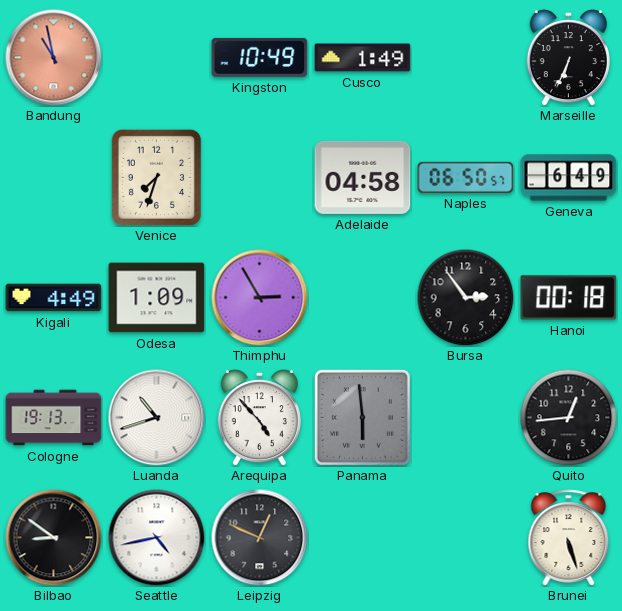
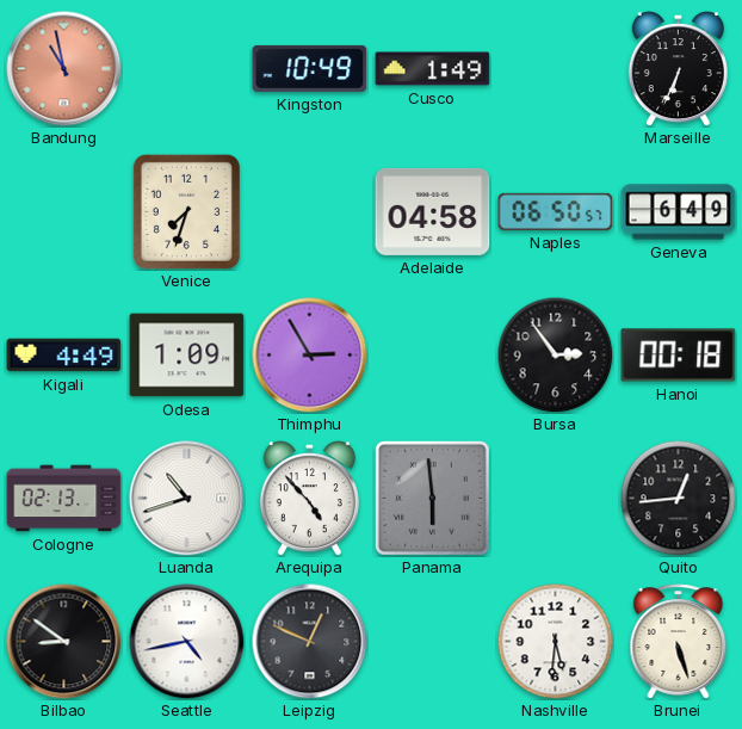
Cologne: 19:13 -> 02:13
Nashville: none -> 5:31
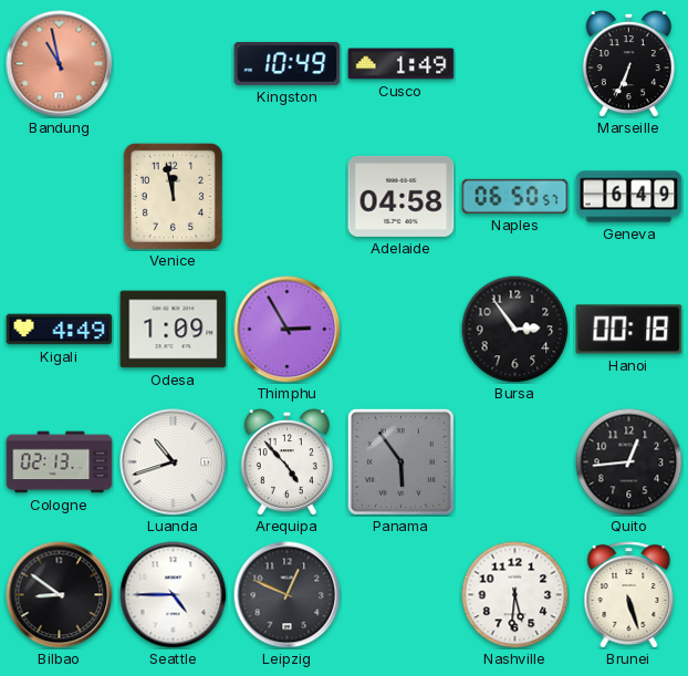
Venice: 7:33 -> 11:58
Panama: 5:59 -> 5:54
Seattle: 4:43 -> 4:45
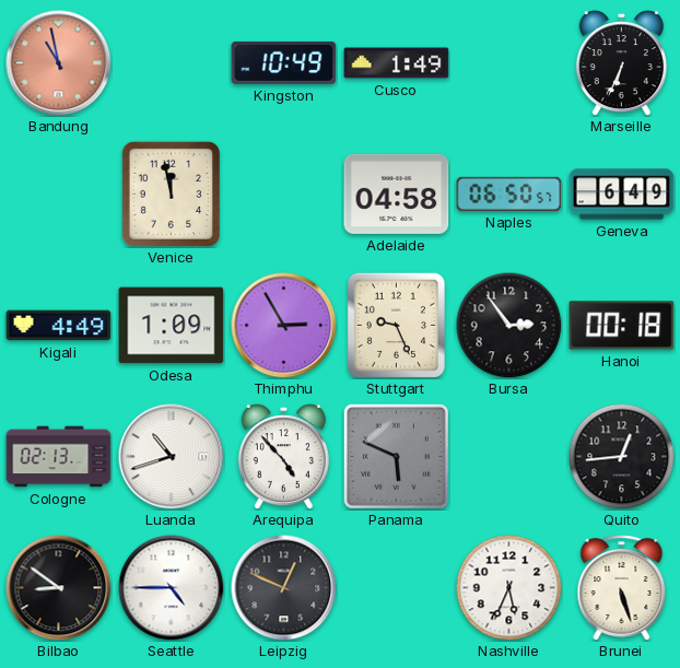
Stuttgart: none -> 9:26
Panama: 5:54 -> 5:49
Nashville: 5:31 -> 5:34
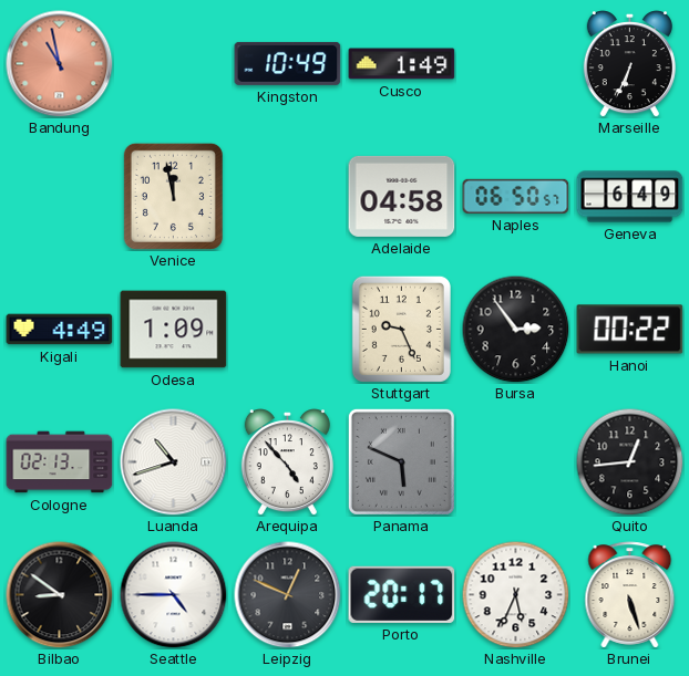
Thimphu: 2:55 -> none
Hanoi: 00:18 -> 00:22
Porto: none -> 20:17
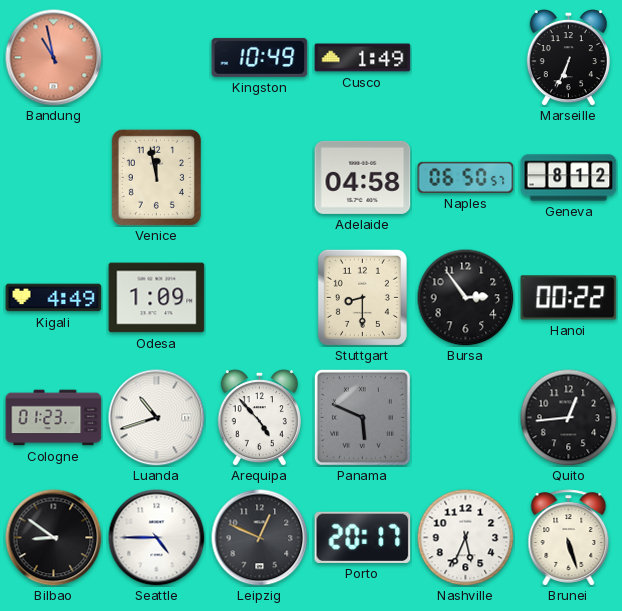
Geneva: 6:49 -> 8:12
Stuttgart: 9:26 -> 8:30
Cologne: 02:13 -> 01:23
